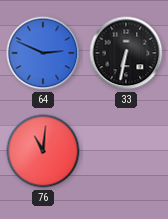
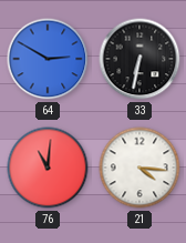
64: 2:49 -> 2:50
21: none -> 4:16
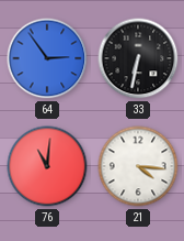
64: 2:50 -> 2:54
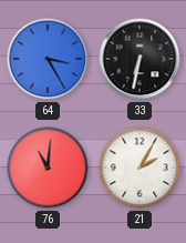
64: 2:54 -> 3:25
21: 4:16 -> 2:05
